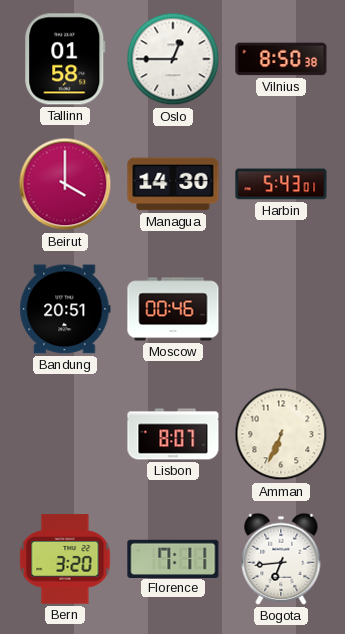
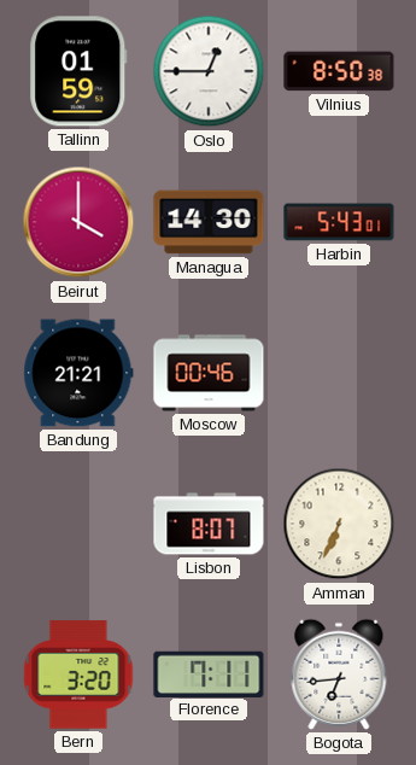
Tallinn: 01:58 -> 01:59
Bandung: 20:51 -> 21:21
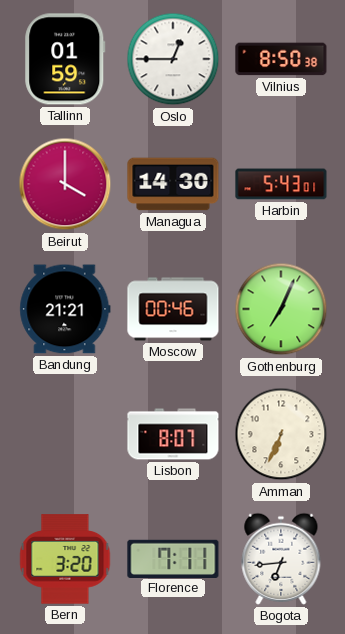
Gothenburg: none -> 7:04
